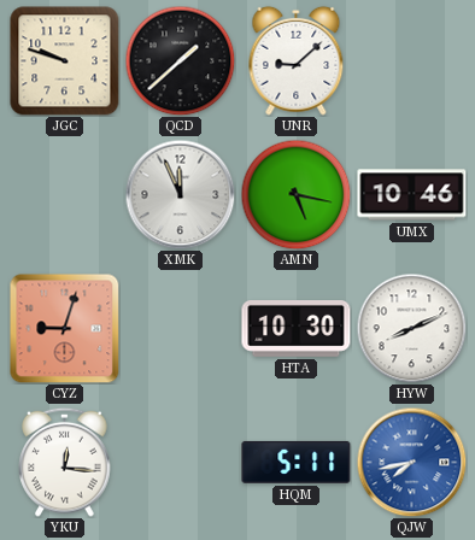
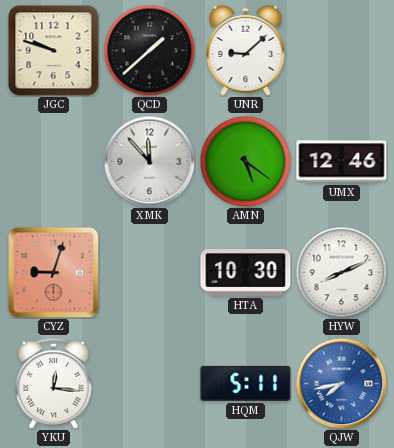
XMK: 11:56 -> 11:53
AMN: 5:17 -> 5:21
UMX: 10:46 -> 12:46
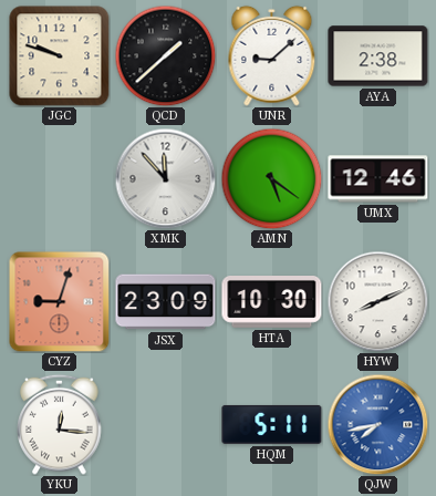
AYA: none -> 2:38
JSX: none -> 23:09
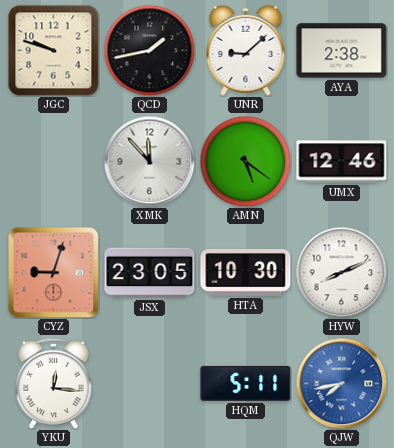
QCD: 1:38 -> 1:43
JSX: 23:09 -> 23:05
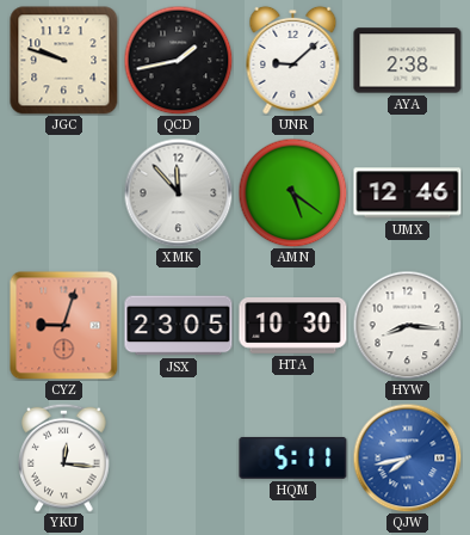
HYW: 8:11 -> 8:16
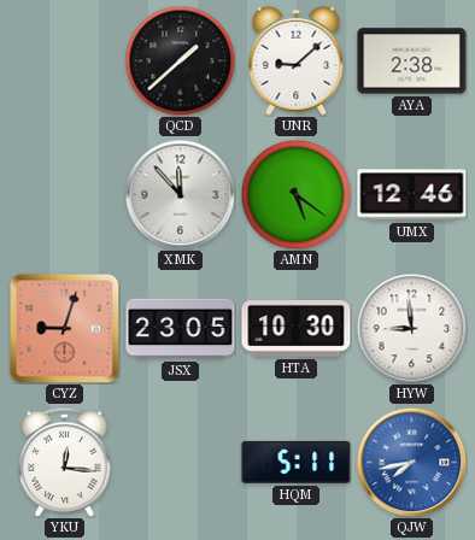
JGC: 9:48 -> none
QCD: 1:43 -> 1:38
HYW: 8:16 -> 8:59
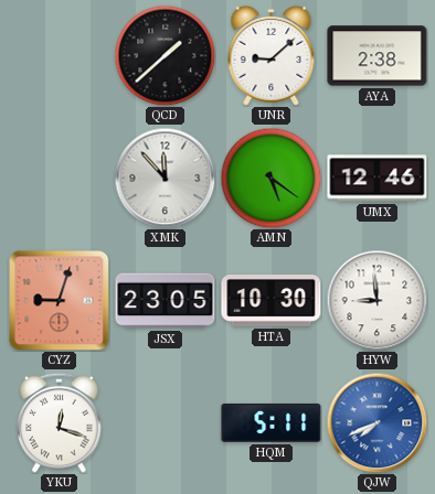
YKU: 12:16 -> 12:18
QJW: 7:43 -> 7:41
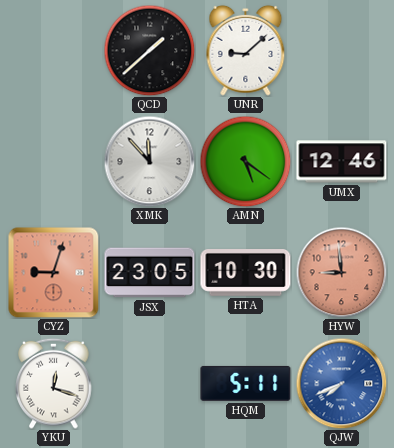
AYA: 2:38 -> none
HYW dial: white -> salmon
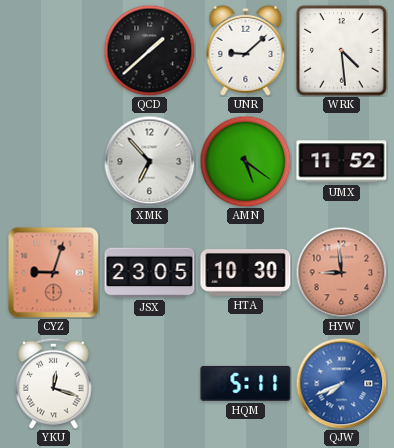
WRK: none -> 4:29
XMK: 11:53 -> 6:53
UMX: 12:46 -> 11:52
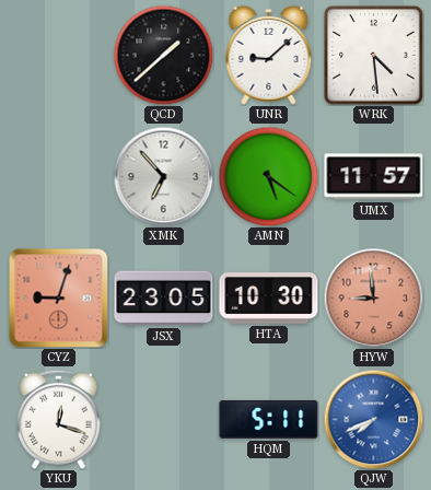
UMX: 11:52 -> 11:57
